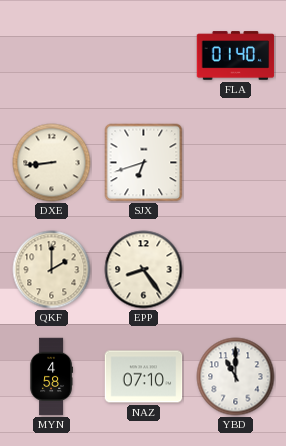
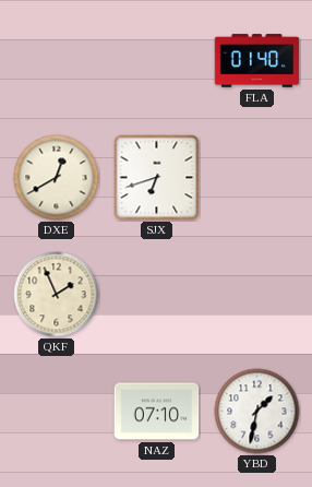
DXE: 8:44 -> 12:40
QKF: 2:00 -> 1:56
EPP: 8:24 -> none
MYN: 4:58 -> none
YBD: 11:00 -> 1:32
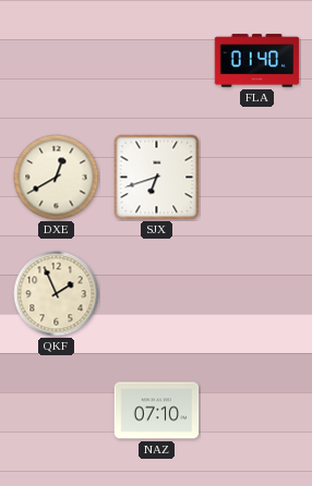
YBD: 1:32 -> none
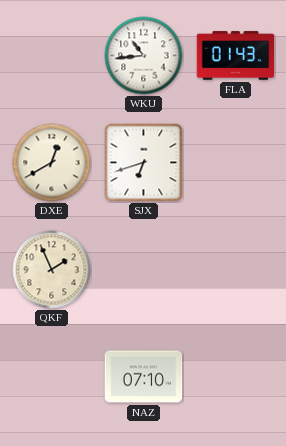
WKU: none -> 10:44
FLA: 01:40 -> 01:43
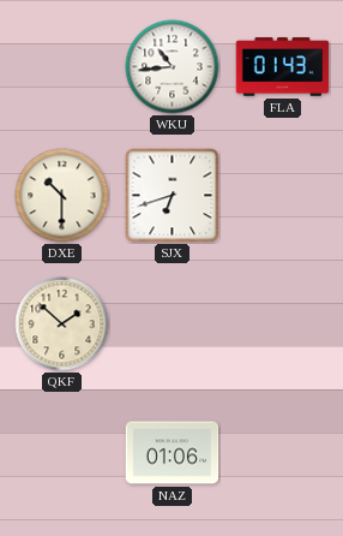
DXE: 12:40 -> 10:30
QKF: 1:56 -> 1:52
NAZ: 07:10 -> 01:06
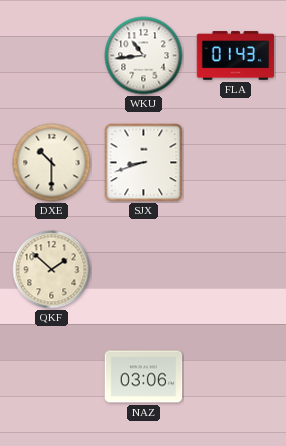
SJX: 6:42 -> 8:42
NAZ: 01:06 -> 03:06
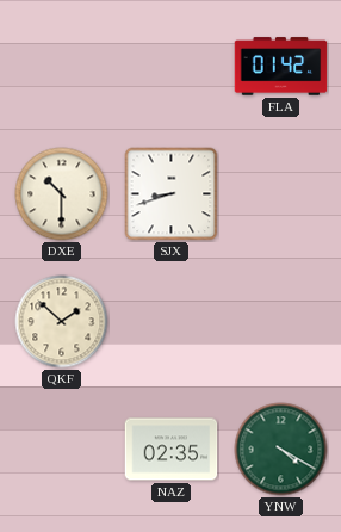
WKU: 10:44 -> none
FLA: 01:43 -> 01:42
NAZ: 03:06 -> 02:35
YNW: none -> 4:20
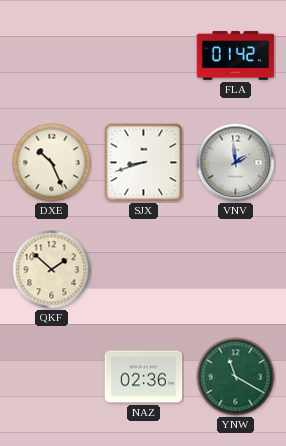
DXE: 10:30 -> 10:26
VNV: none -> 1:59
NAZ: 02:35 -> 02:36
YNW: 4:20 -> 11:20
